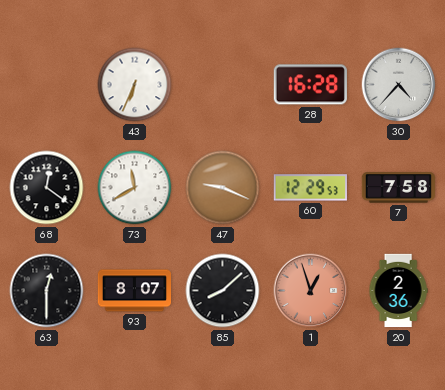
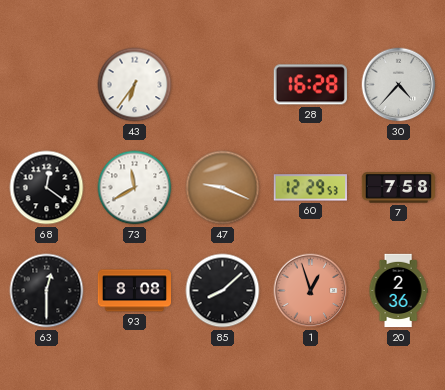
43: 6:34 -> 6:36
93: 8:07 -> 8:08
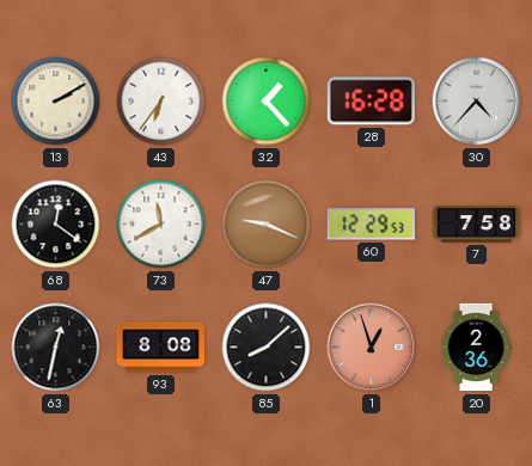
13: none -> 2:10
32: none -> 1:23
63: 12:30 -> 12:32
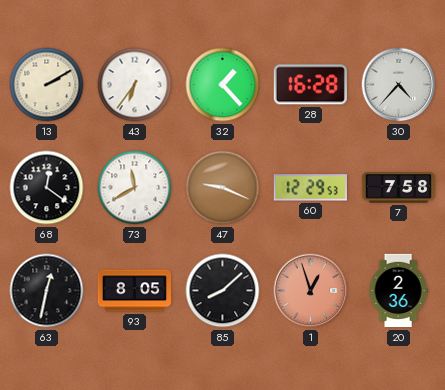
93: 8:08 -> 8:05
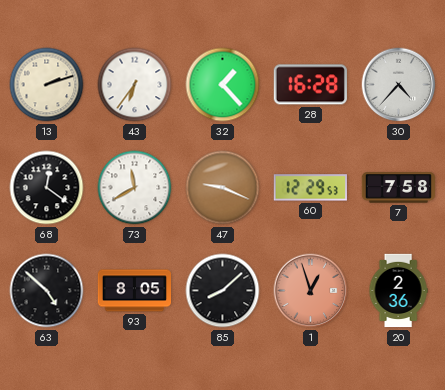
13: 2:10 -> 2:12
63: 12:32 -> 4:52
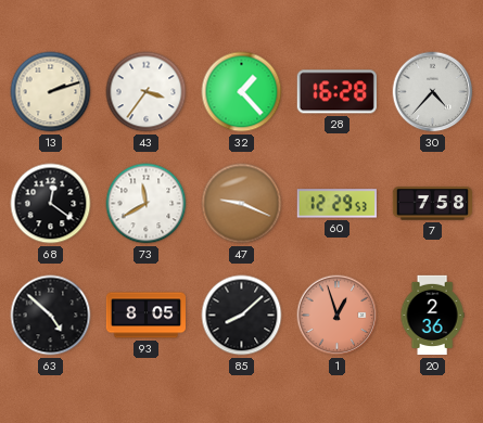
43: 6:36 -> 3:36
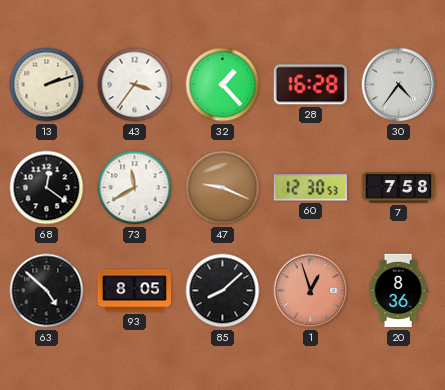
30: 4:37 -> 4:36
60: 12:29 -> 12:30
20: 2:36 -> 8:36
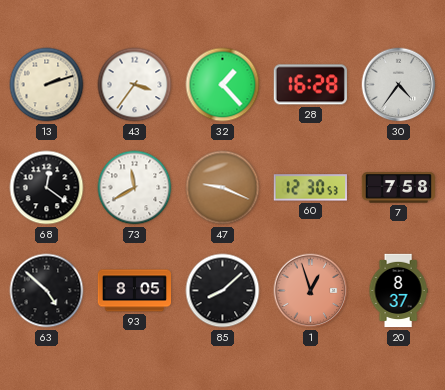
20: 8:36 -> 8:37
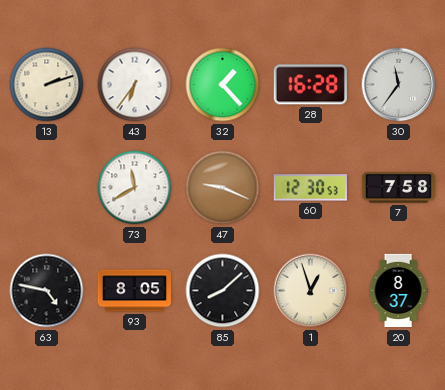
43: 3:36 -> 6:36
30: 4:36 -> 11:36
68: 12:21 -> none
63: 4:52 -> 4:47
1 dial: salmon -> cream
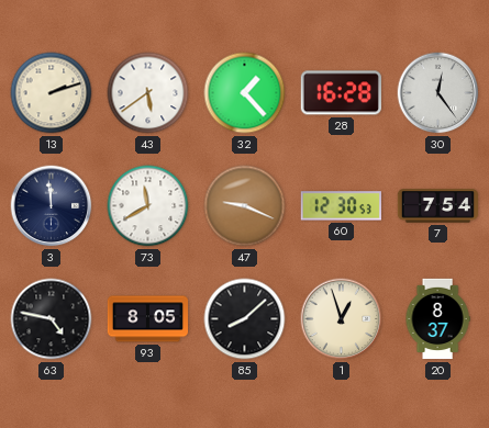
43: 6:36 -> 5:39
30: 11:36 -> 12:24
3: none -> 11:59
7: 7:58 -> 7:54
